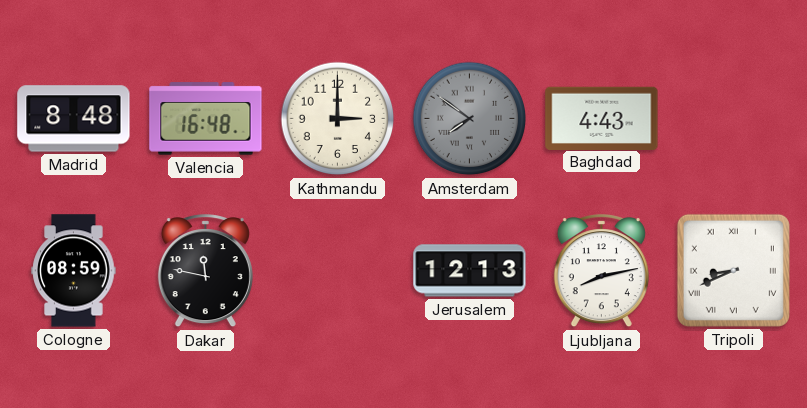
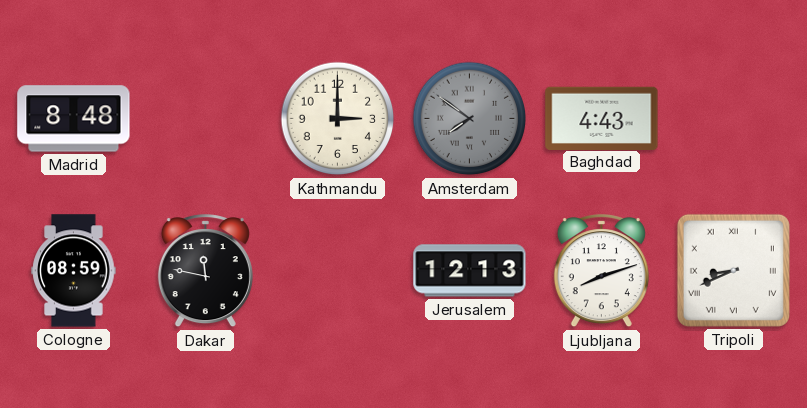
Valencia: 16:48 -> none
Ljubljana: 8:13 -> 8:12
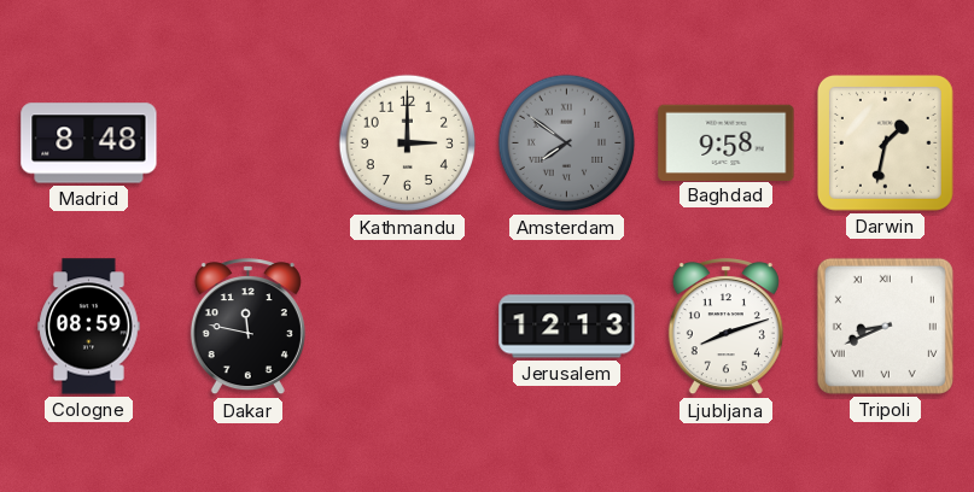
Baghdad: 4:43 -> 9:58
Darwin: none -> 1:32
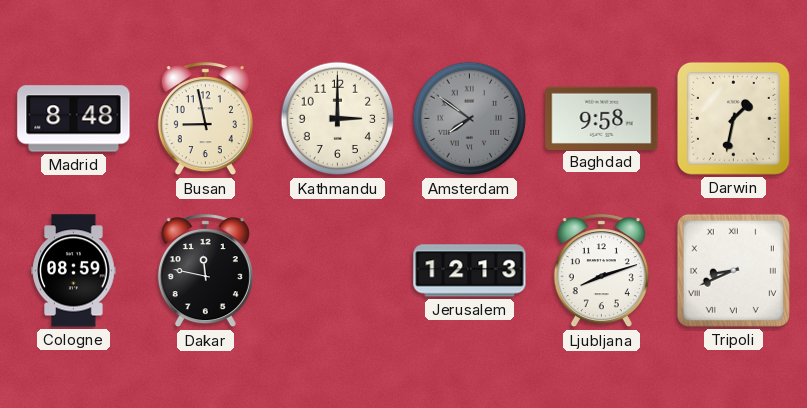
Busan: none -> 8:58
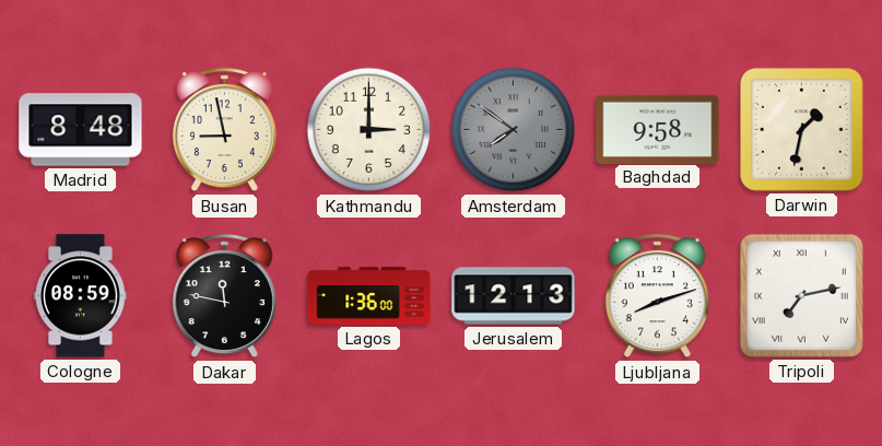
Lagos: none -> 1:36
Tripoli: 8:41 -> 7:13
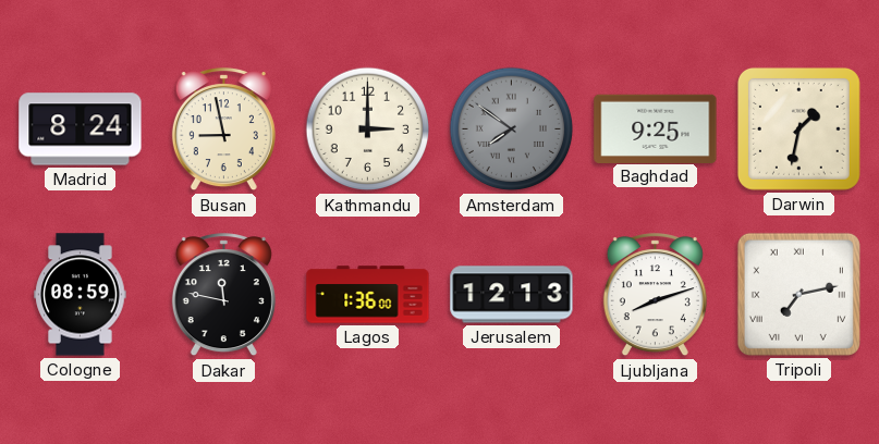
Madrid: 8:48 -> 8:24
Baghdad: 9:58 -> 9:25
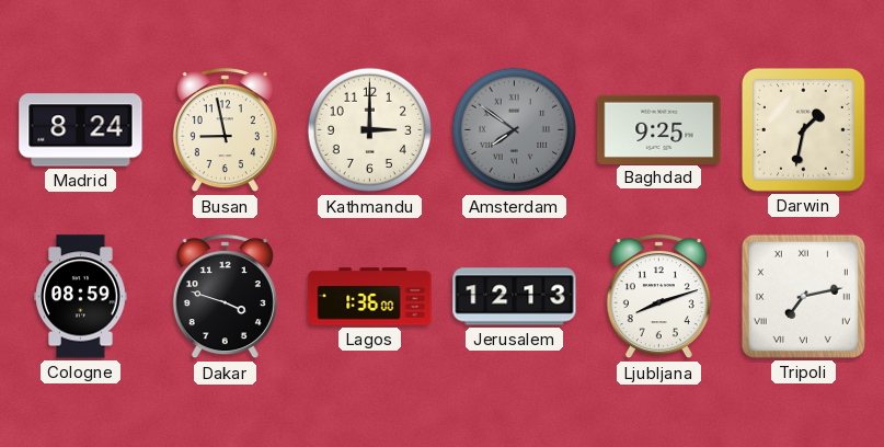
Dakar: 11:47 -> 3:48
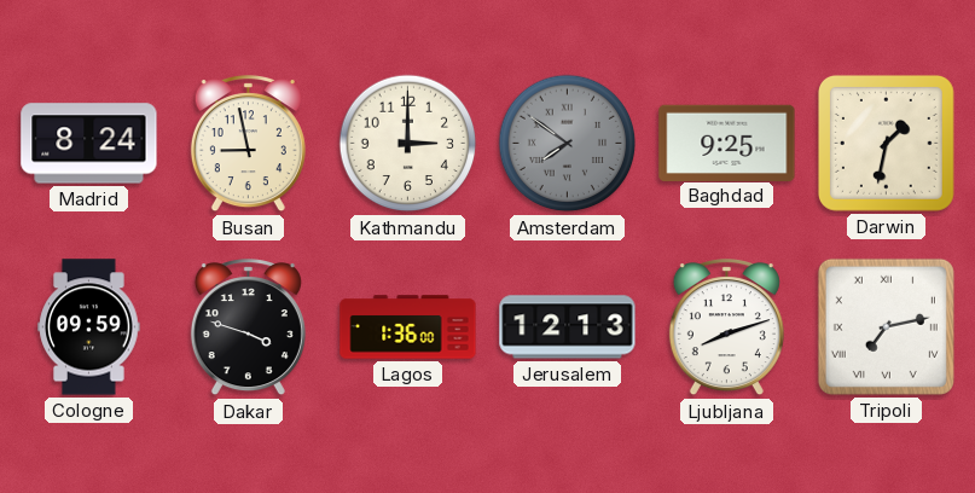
Cologne: 08:59 -> 09:59
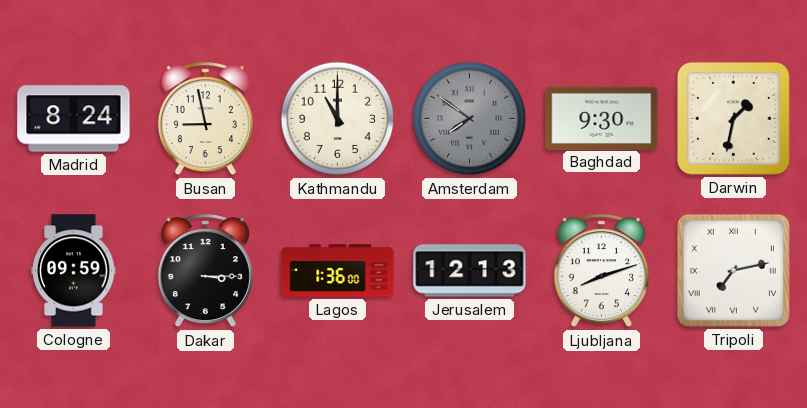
Kathmandu: 3:00 -> 11:00
Baghdad: 9:25 -> 9:30
Dakar: 3:48 -> 3:15
